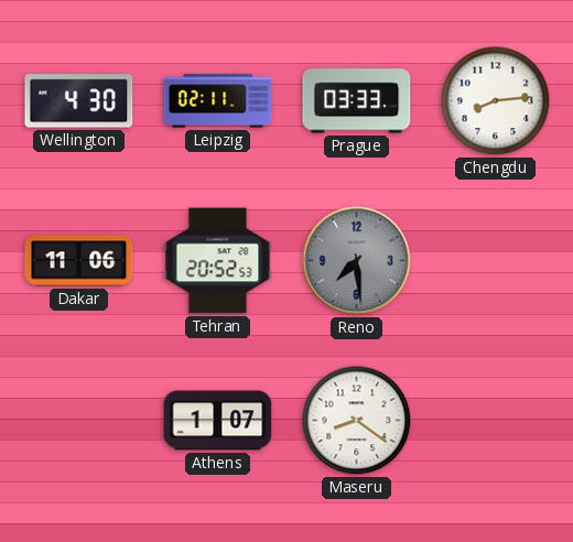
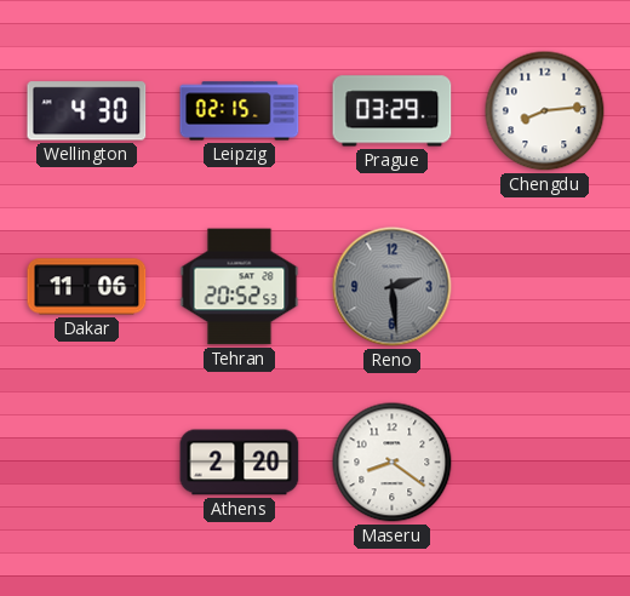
Leipzig: 02:11 -> 02:15
Prague: 03:33 -> 03:29
Reno: 7:29 -> 2:29
Athens: 1:07 -> 2:20
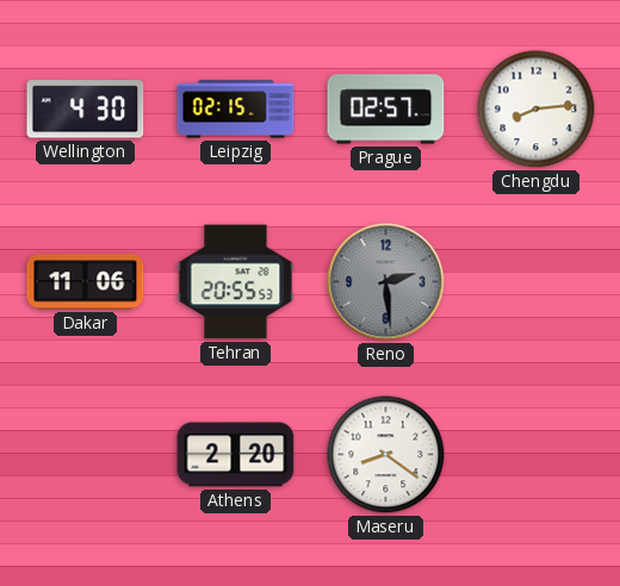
Prague: 03:29 -> 02:57
Tehran: 20:52 -> 20:55
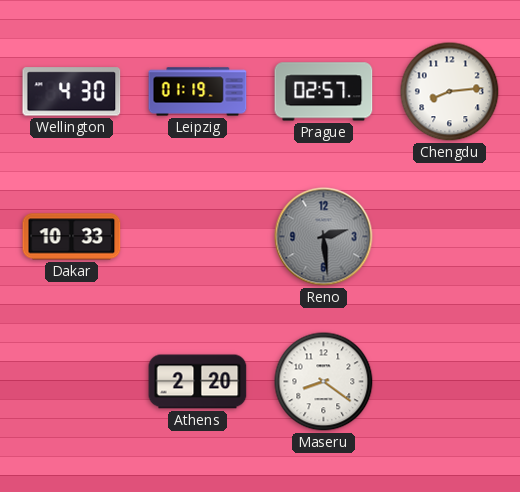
Leipzig: 02:15 -> 01:19
Dakar: 11:06 -> 10:33
Tehran: 20:55 -> none
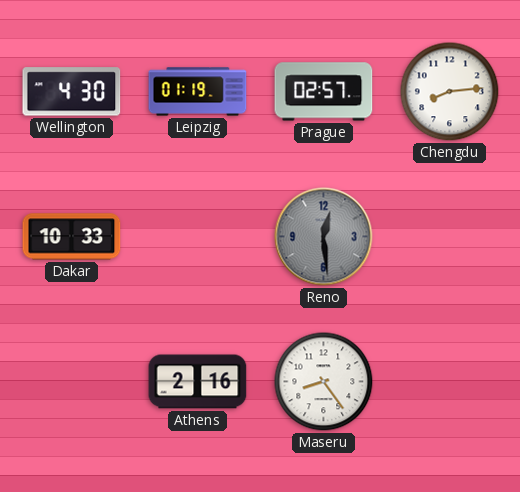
Reno: 2:29 -> 12:29
Athens: 2:20 -> 2:16
Maseru: 8:21 -> 8:24
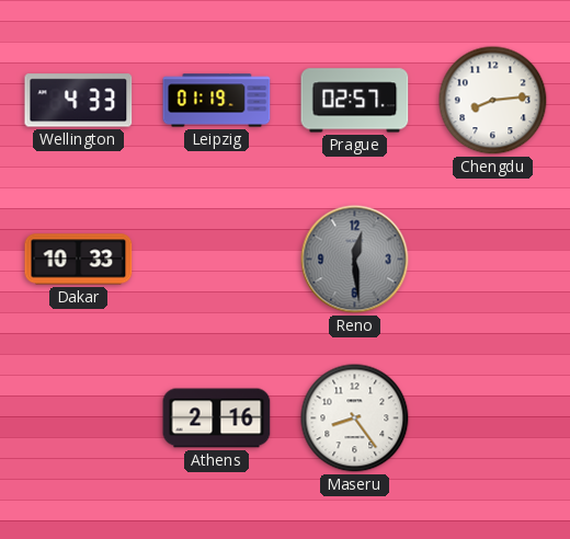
Wellington: 4:30 -> 4:33
